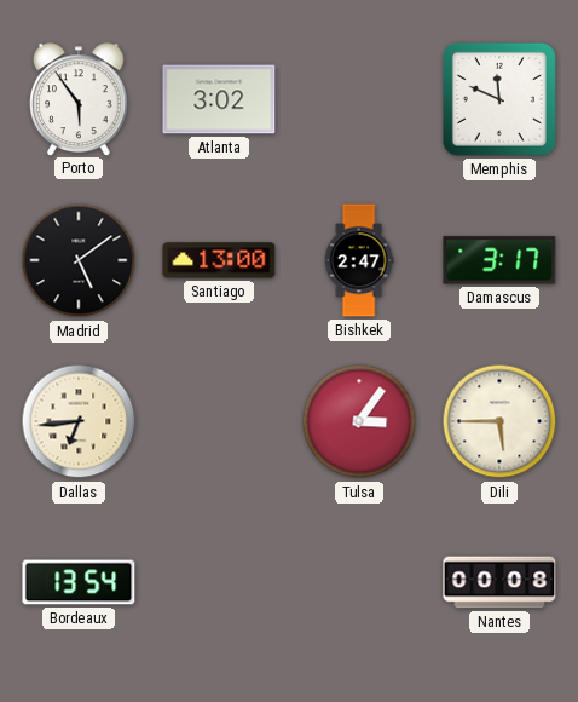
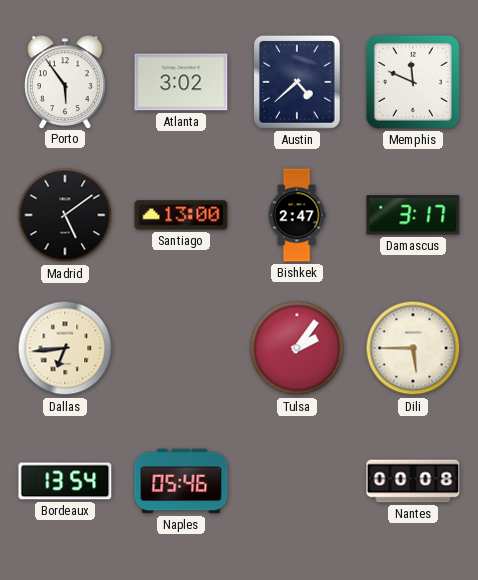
Austin: none -> 4:38
Tulsa: 3:06 -> 2:06
Naples: none -> 05:46
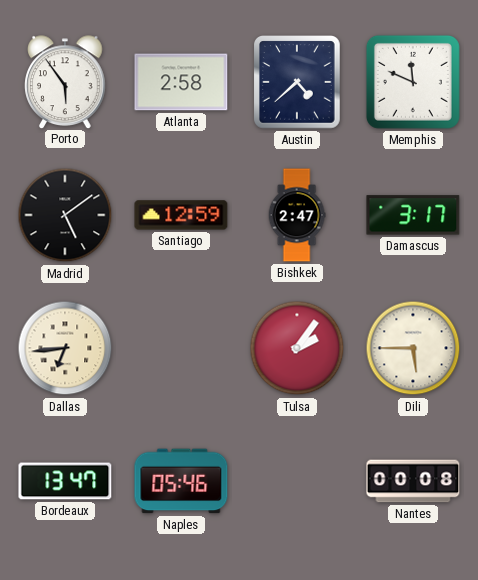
Atlanta: 3:02 -> 2:58
Santiago: 13:00 -> 12:59
Bordeaux: 13:54 -> 13:47
